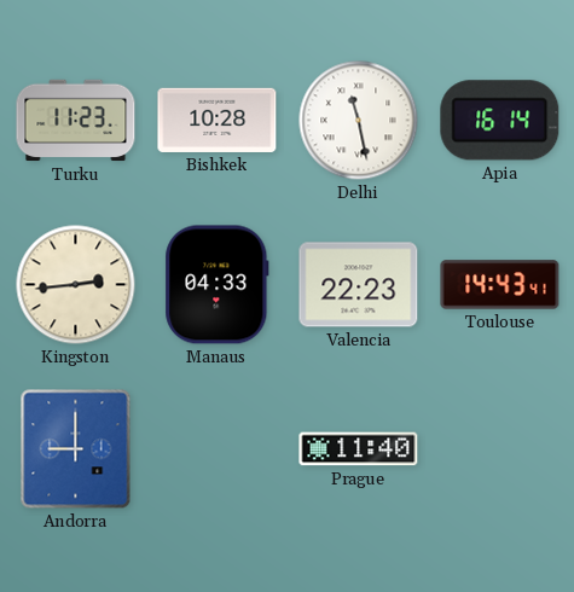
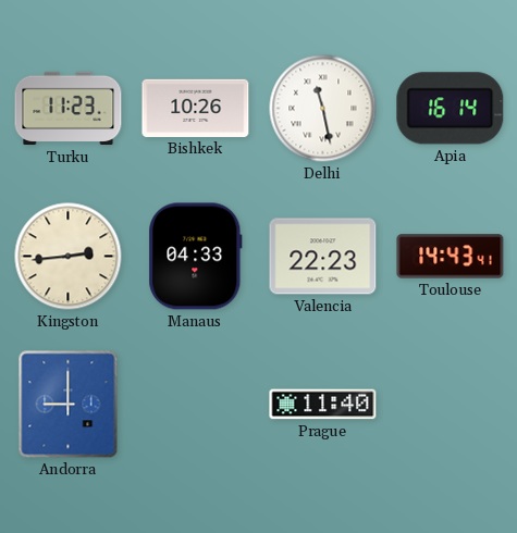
Bishkek: 10:28 -> 10:26
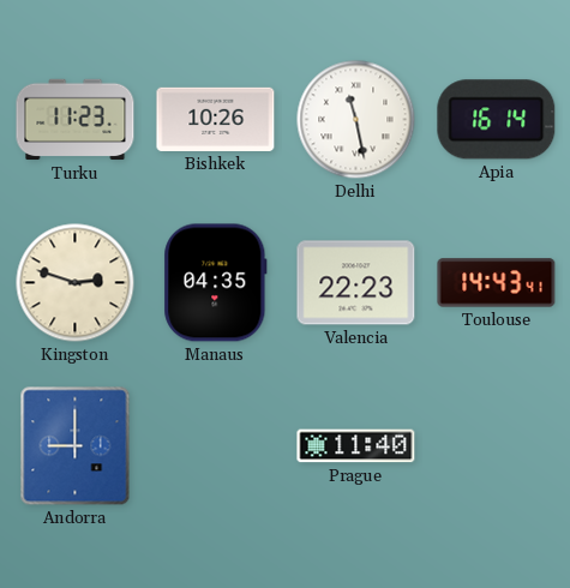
Kingston: 2:44 -> 2:48
Manaus: 04:33 -> 04:35
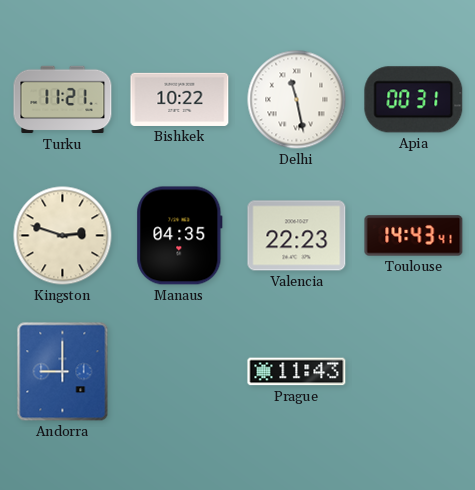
Turku: 11:23 -> 11:21
Bishkek: 10:26 -> 10:22
Apia: 16:14 -> 00:31
Prague: 11:40 -> 11:43
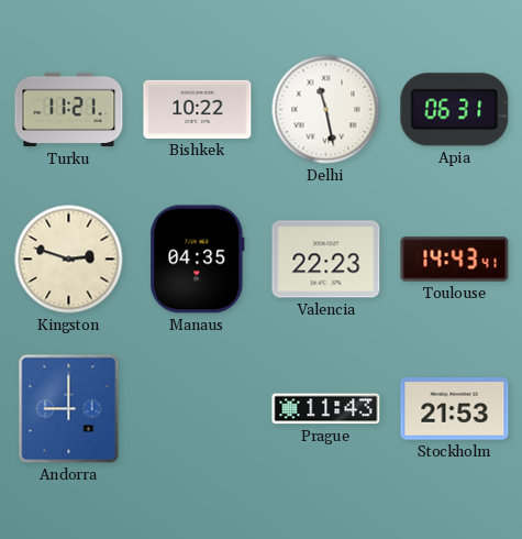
Apia: 00:31 -> 06:31
Stockholm: none -> 21:53
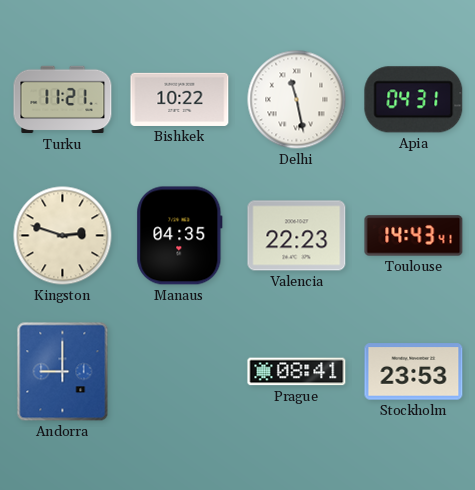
Apia: 06:31 -> 04:31
Prague: 11:43 -> 08:41
Stockholm: 21:53 -> 23:53
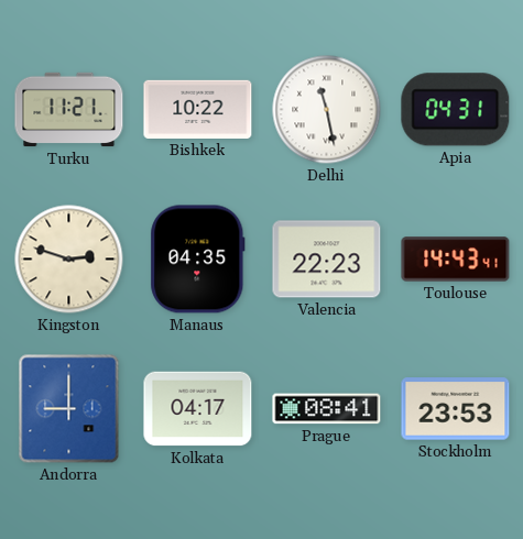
Kolkata: none -> 04:17
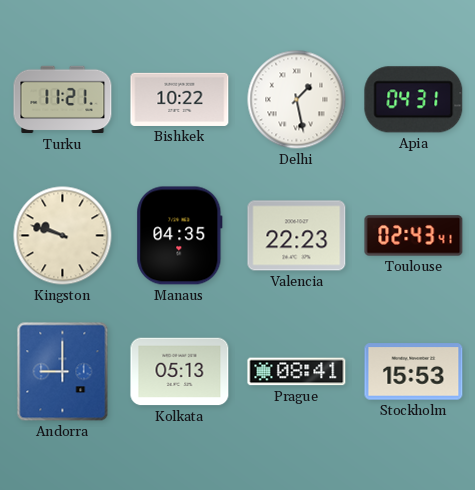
Delhi: 11:28 -> 1:28
Kingston: 2:48 -> 9:48
Toulouse: 14:43 -> 02:43
Kolkata: 04:17 -> 05:13
Stockholm: 23:53 -> 15:53
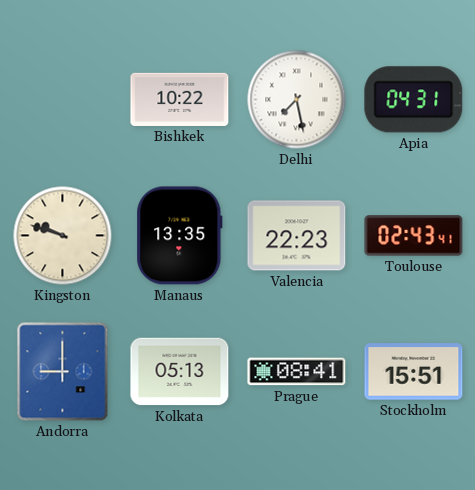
Turku: 11:21 -> none
Delhi: 1:28 -> 7:28
Manaus: 04:35 -> 13:35
Stockholm: 15:53 -> 15:51
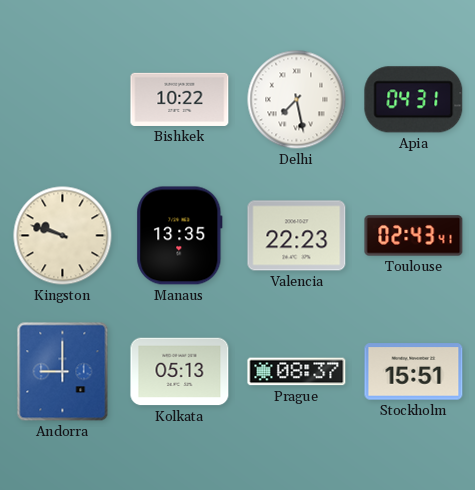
Prague: 08:41 -> 08:37
